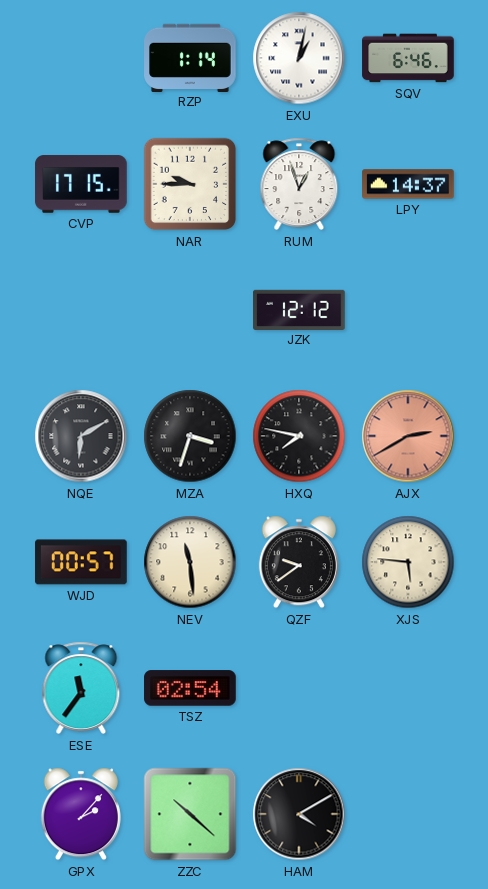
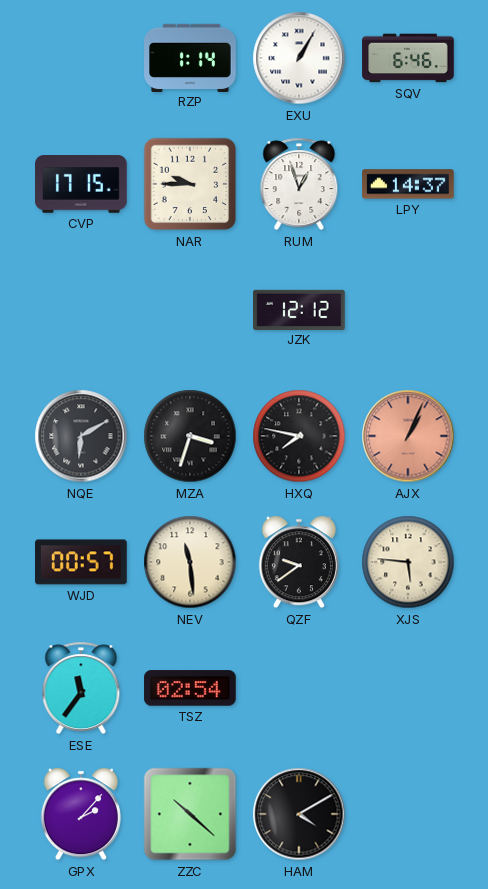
EXU: 1:02 -> 1:05
AJX: 2:40 -> 1:04
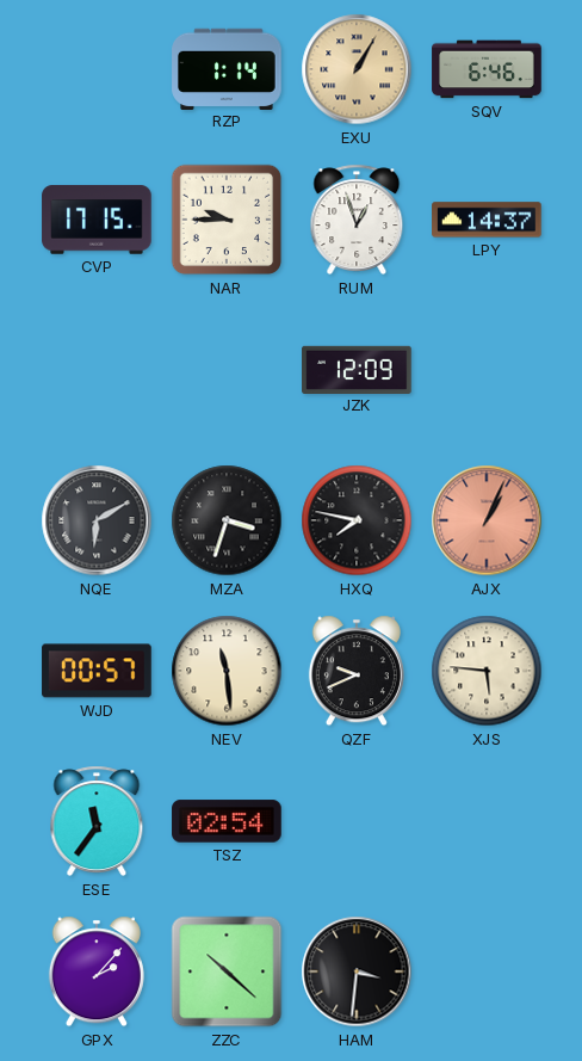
EXU dial: white -> champagne
JZK: 12:12 -> 12:09
QZF: 9:39 -> 9:41
HAM: 4:10 -> 3:31
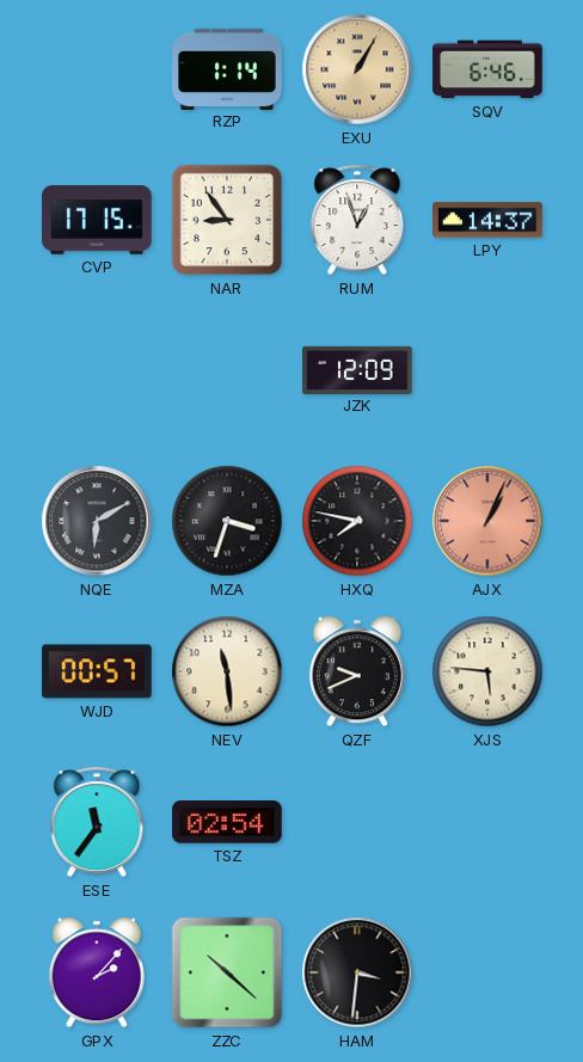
NAR: 9:45 -> 8:54
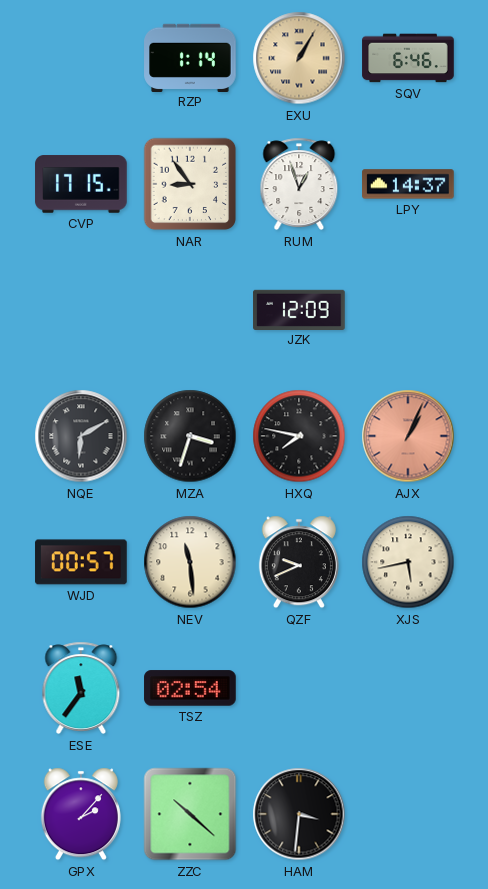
XJS: 5:46 -> 5:43
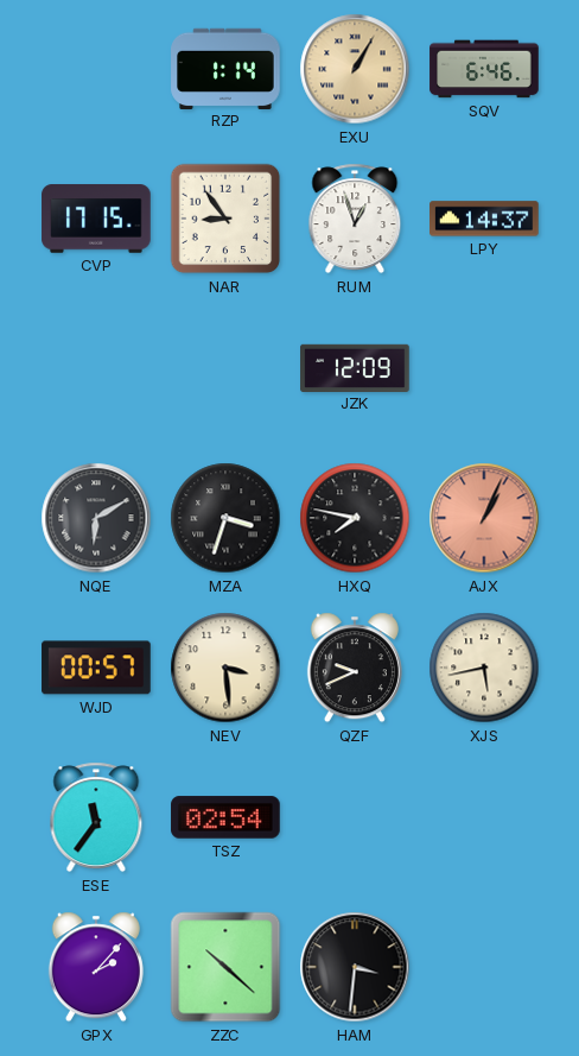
NEV: 11:29 -> 3:29
